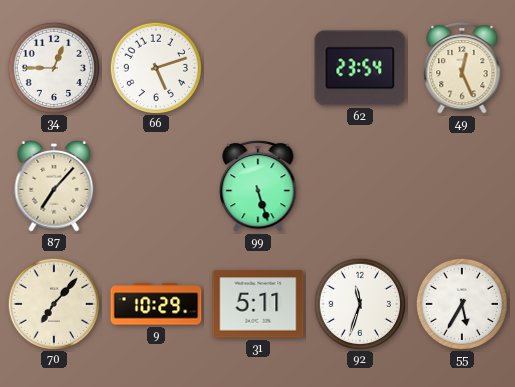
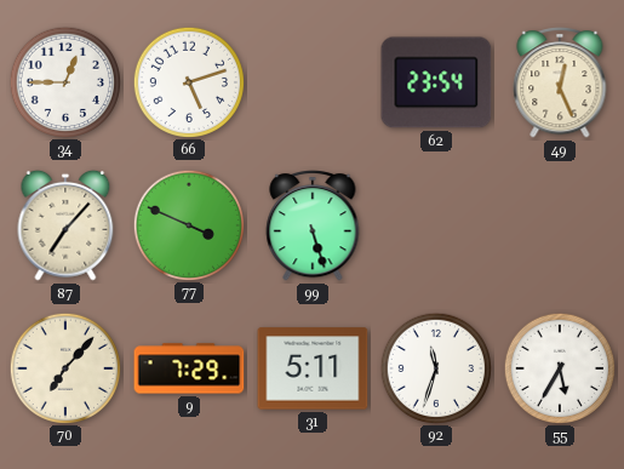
77: none -> 3:49
9: 10:29 -> 7:29
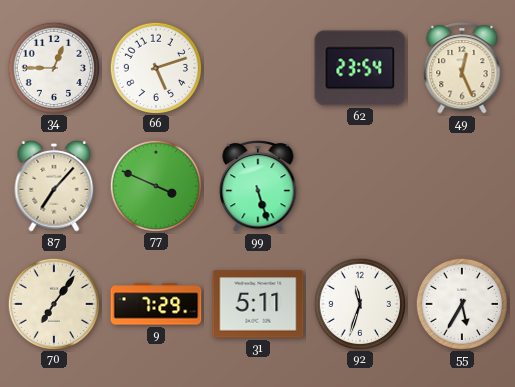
70: 7:07 -> 7:06
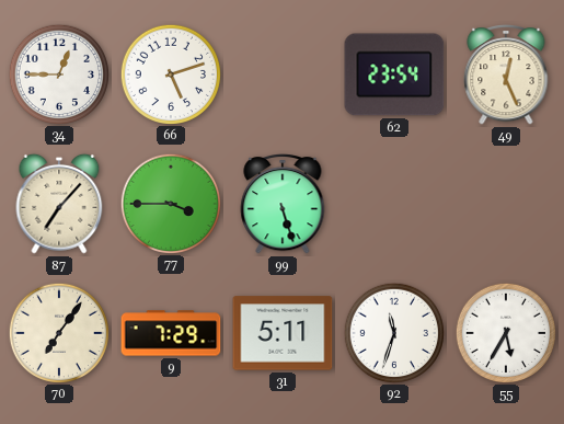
77: 3:49 -> 3:45
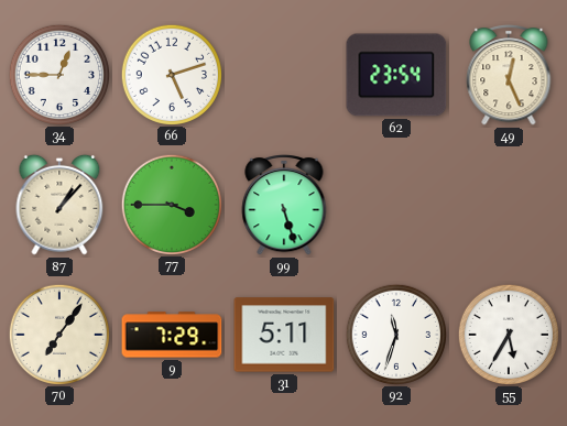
87: 7:07 -> 1:07
